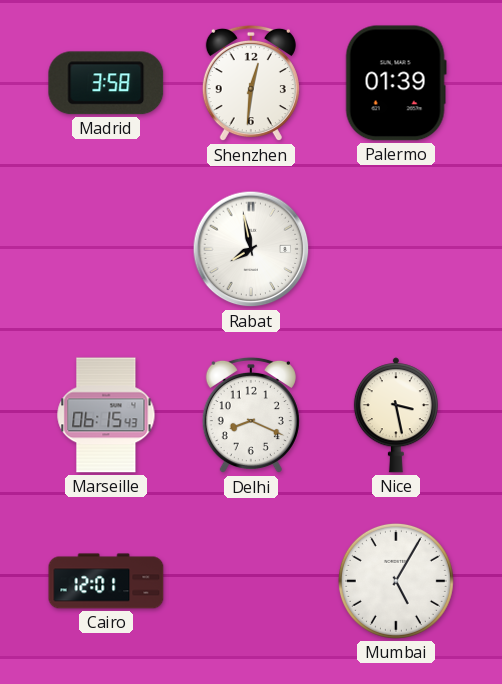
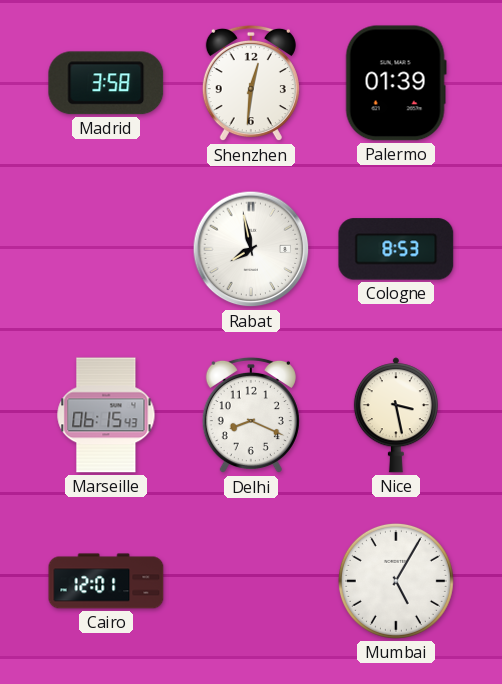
Cologne: none -> 8:53
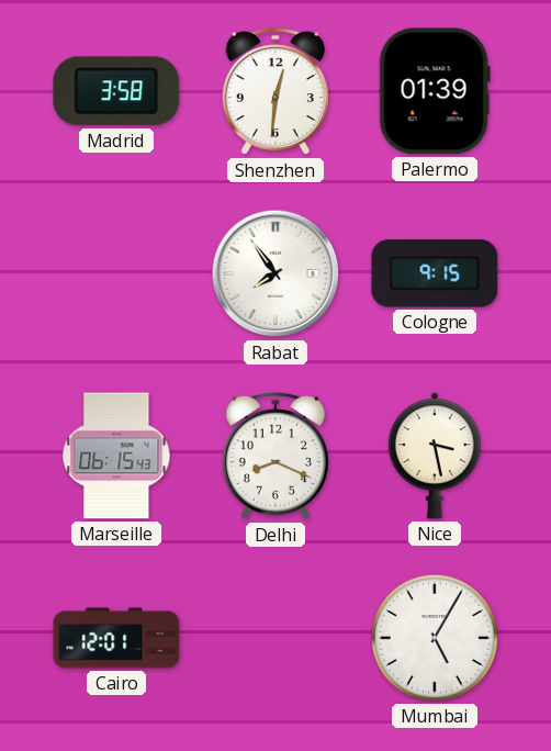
Rabat: 7:58 -> 7:54
Cologne: 8:53 -> 9:15
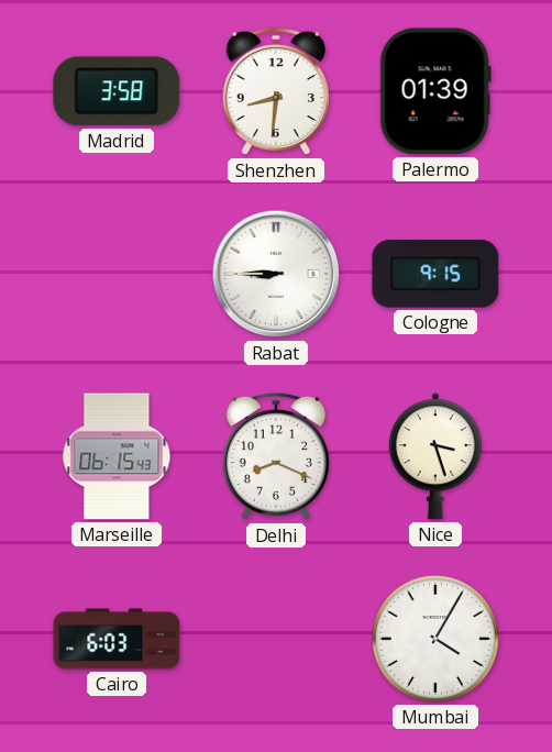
Shenzhen: 12:31 -> 8:31
Rabat: 7:54 -> 8:45
Nice: 3:28 -> 3:27
Cairo: 12:01 -> 6:03
Mumbai: 5:05 -> 4:05
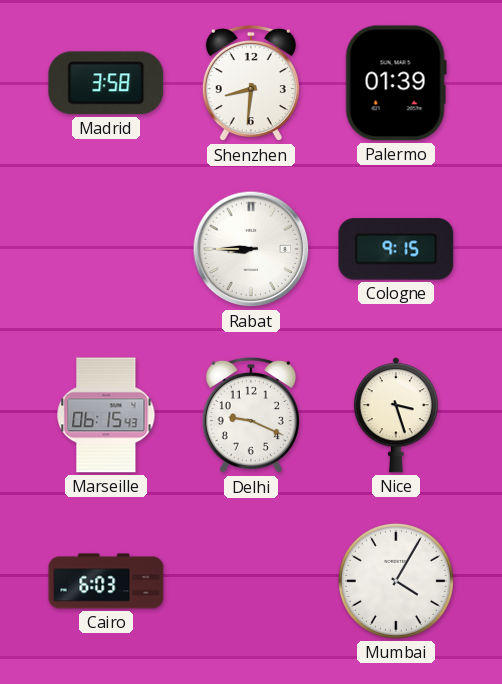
Delhi: 8:19 -> 9:19
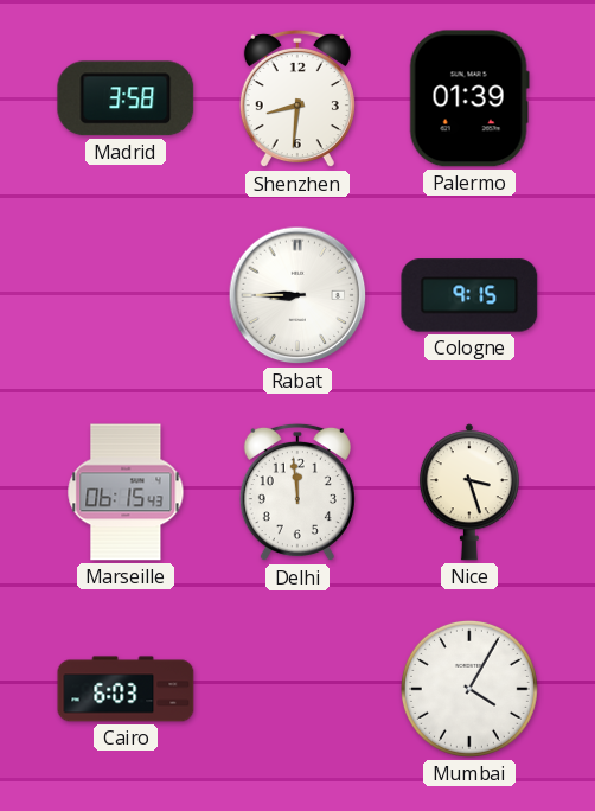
Delhi: 9:19 -> 11:59
